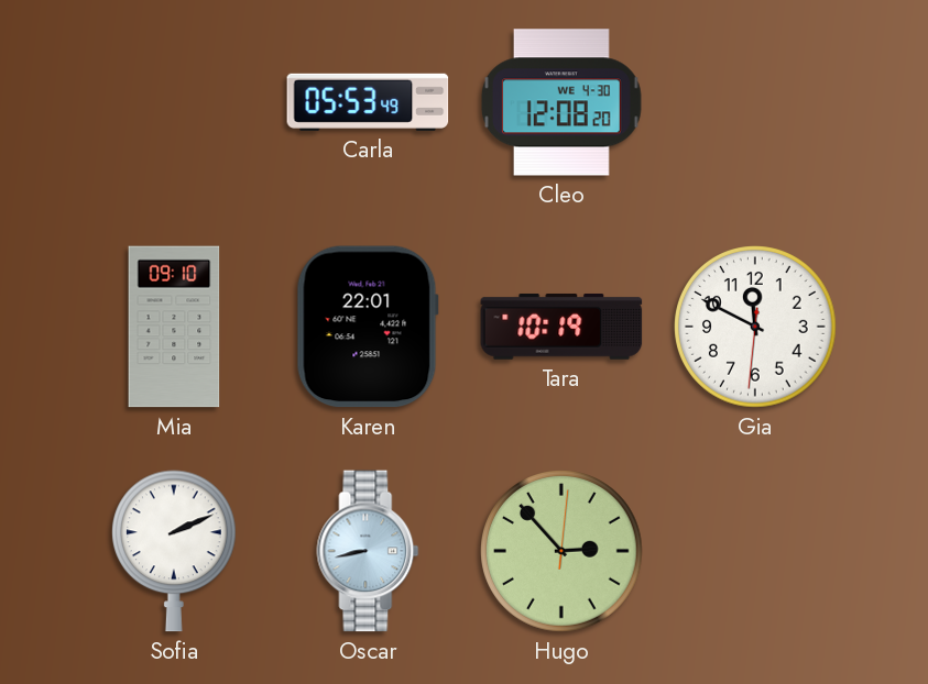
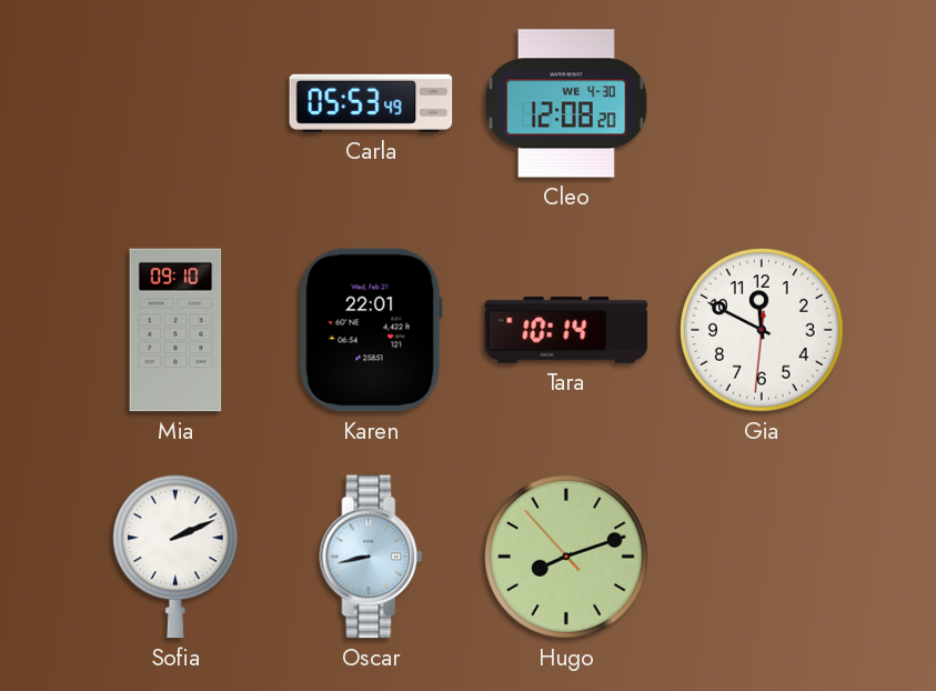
Tara: 10:19 -> 10:14
Hugo: 2:53 -> 8:11
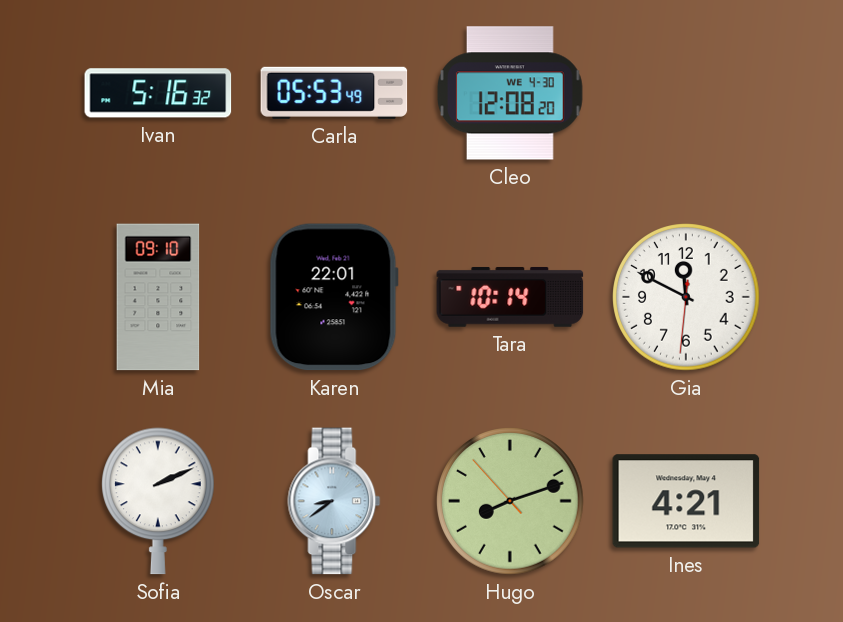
Ivan: none -> 5:16
Oscar: 8:43 -> 8:39
Ines: none -> 4:21
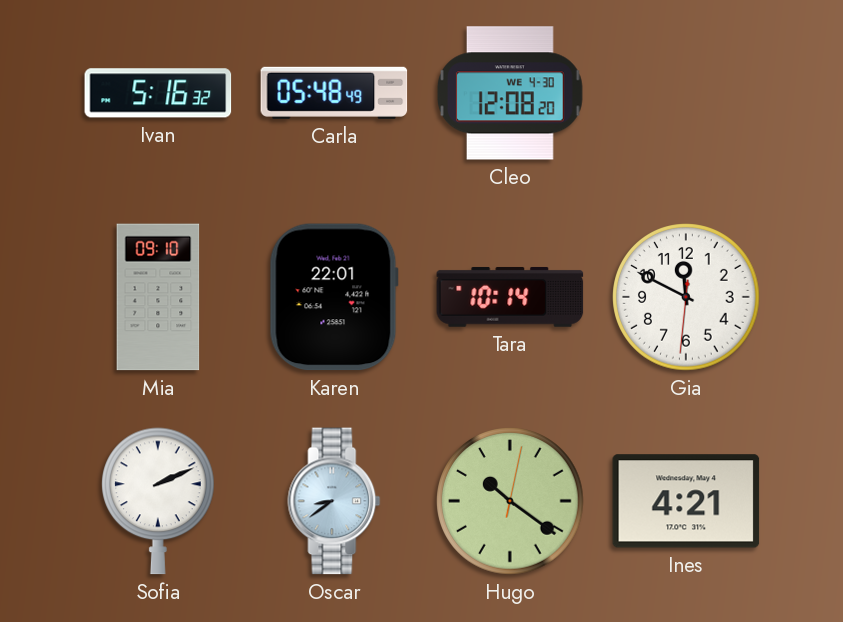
Carla: 05:53 -> 05:48
Hugo: 8:11 -> 10:21
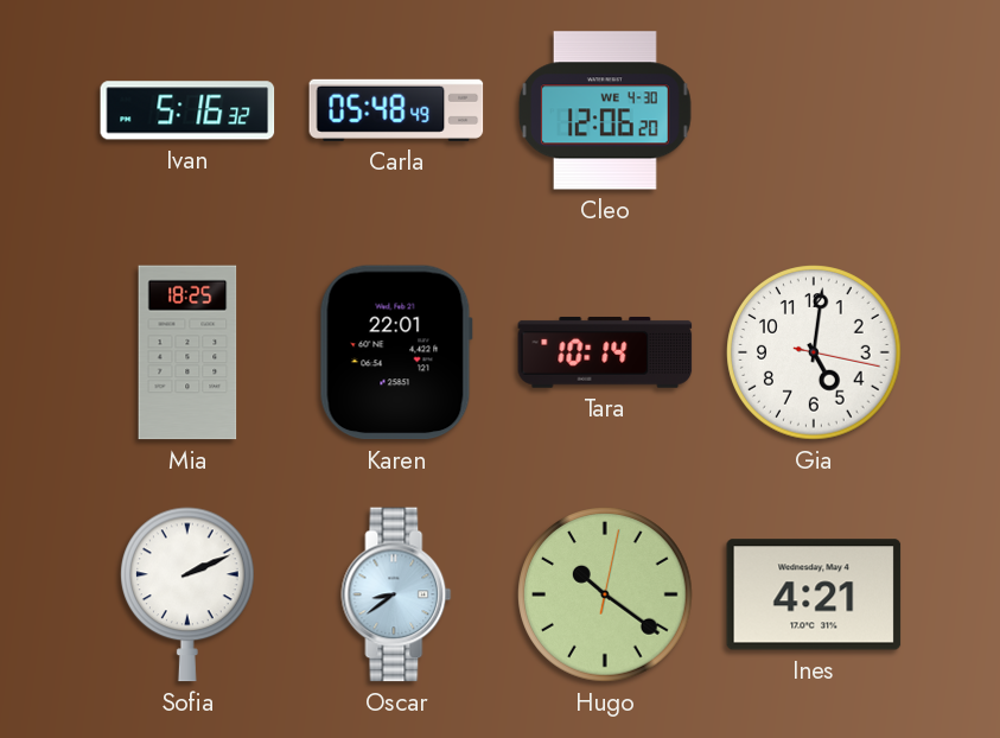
Cleo: 12:08 -> 12:06
Mia: 09:10 -> 18:25
Gia: 11:49 -> 5:01
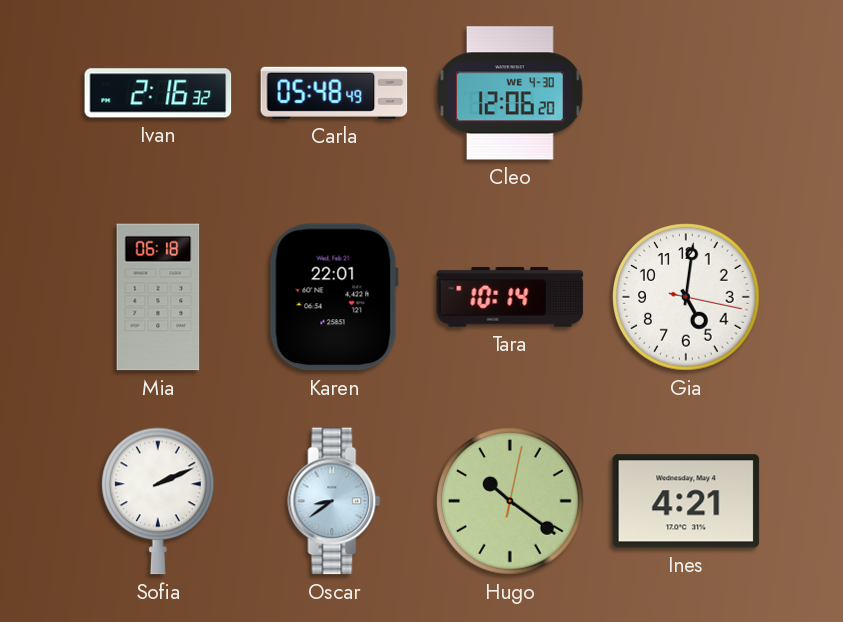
Ivan: 5:16 -> 2:16
Mia: 18:25 -> 06:18
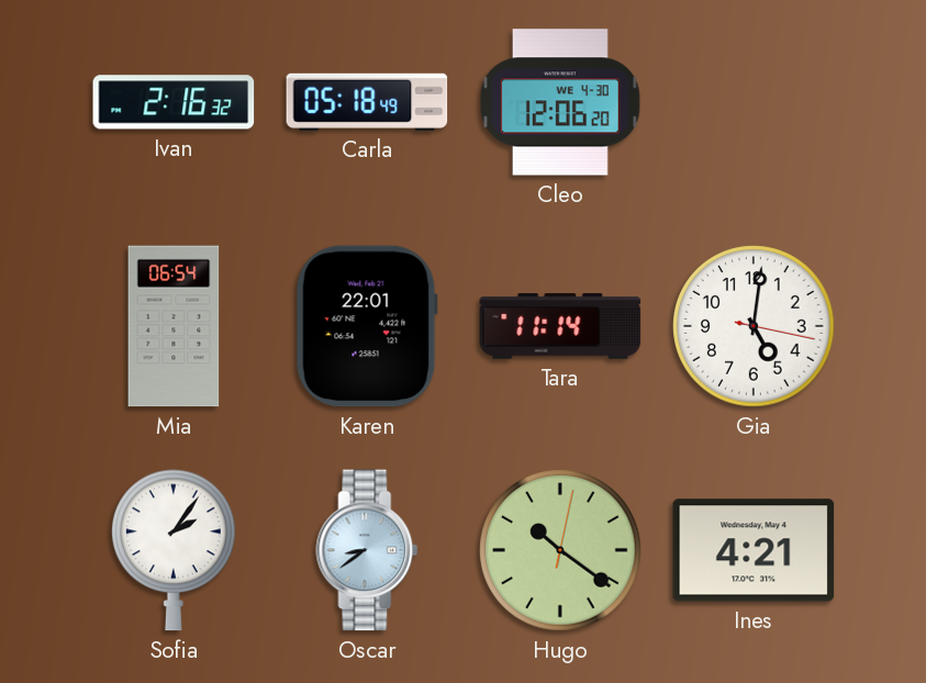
Carla: 05:48 -> 05:18
Mia: 06:18 -> 06:54
Tara: 10:14 -> 11:14
Sofia: 2:11 -> 2:06
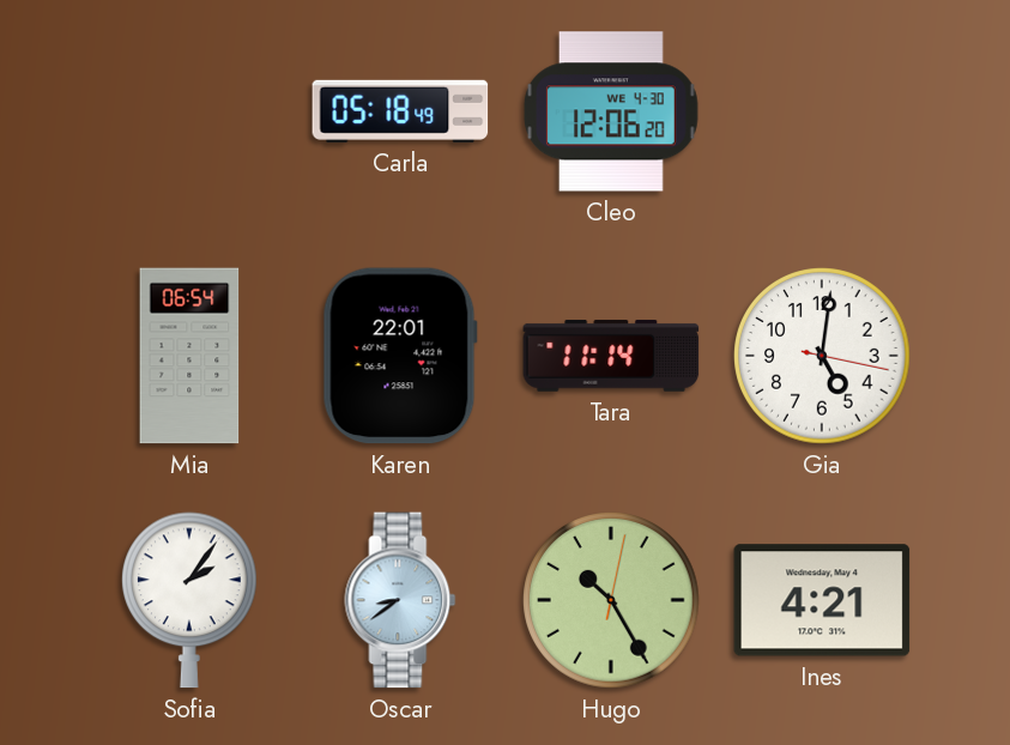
Ivan: 2:16 -> none
Hugo: 10:21 -> 10:25
